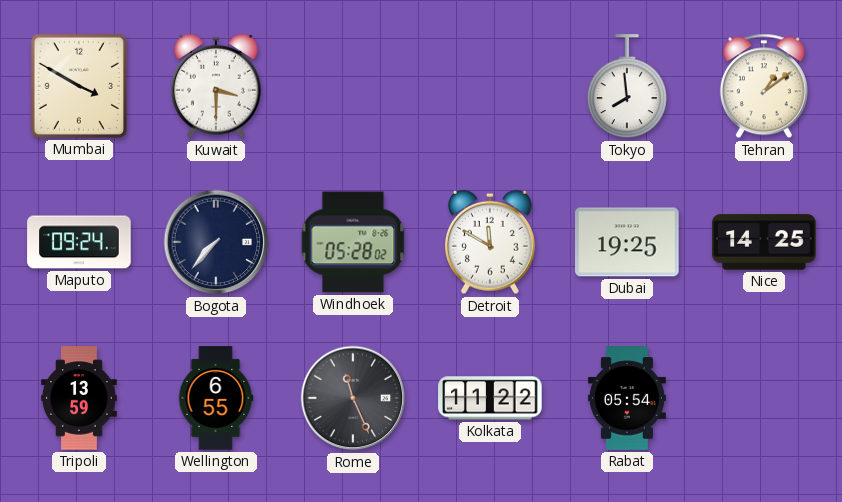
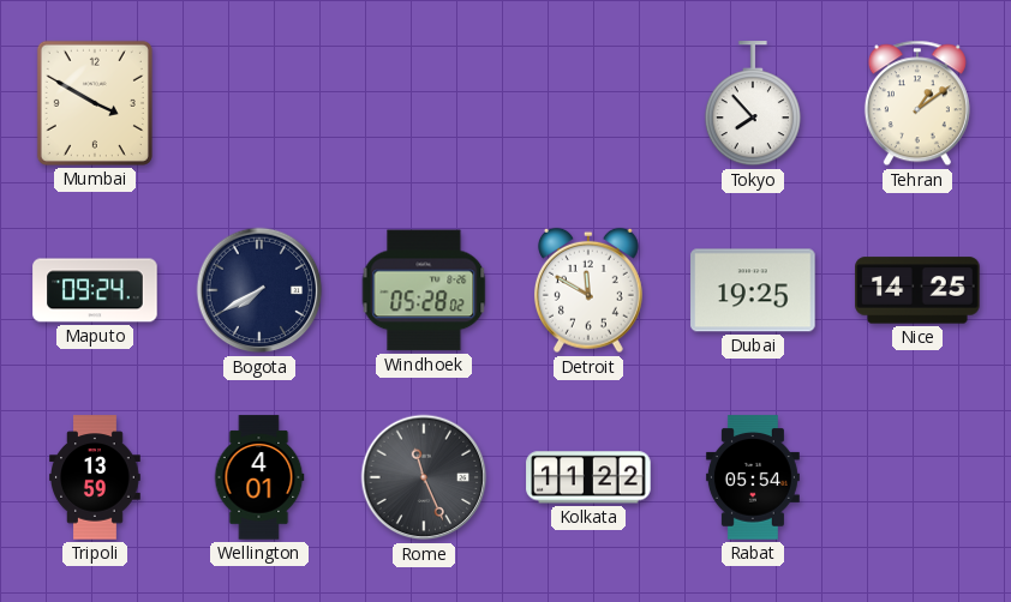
Kuwait: 3:30 -> none
Tokyo: 7:59 -> 7:53
Bogota: 7:37 -> 7:40
Wellington: 6:55 -> 4:01
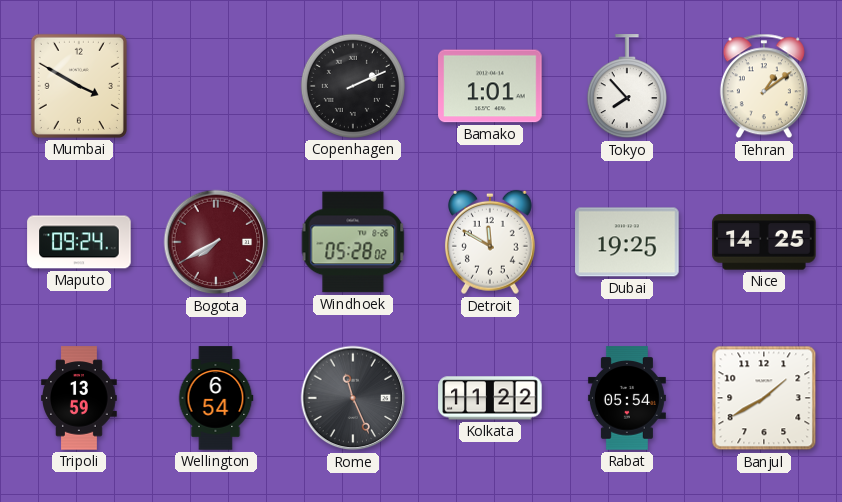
Copenhagen: none -> 2:11
Bamako: none -> 1:01
Bogota dial: navy -> burgundy
Wellington: 4:01 -> 6:54
Banjul: none -> 1:40
